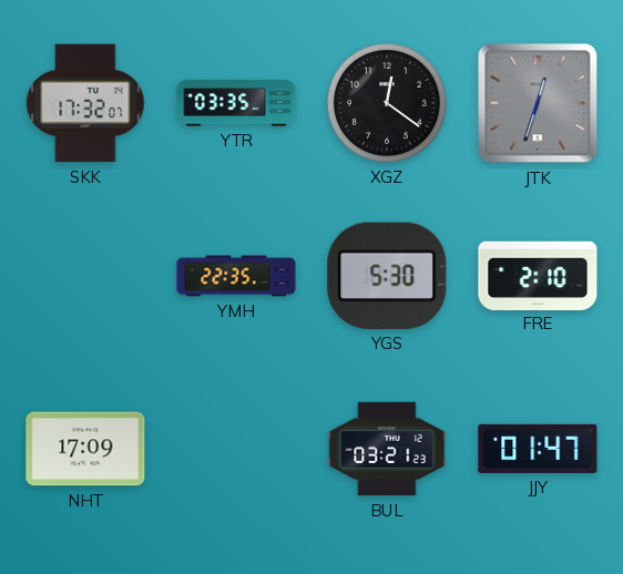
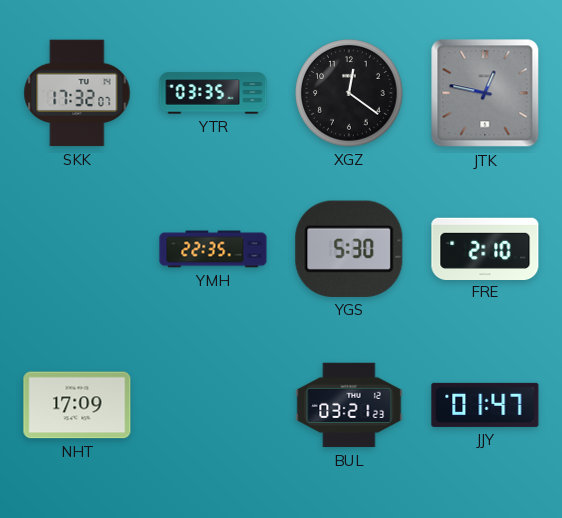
JTK: 12:33 -> 12:47
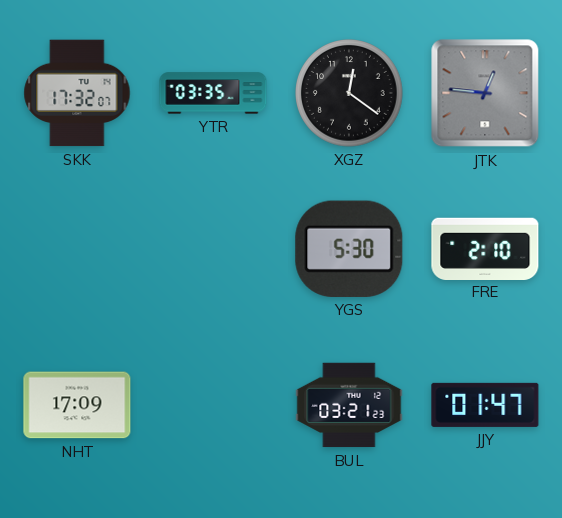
JTK: 12:47 -> 12:46
YMH: 22:35 -> none
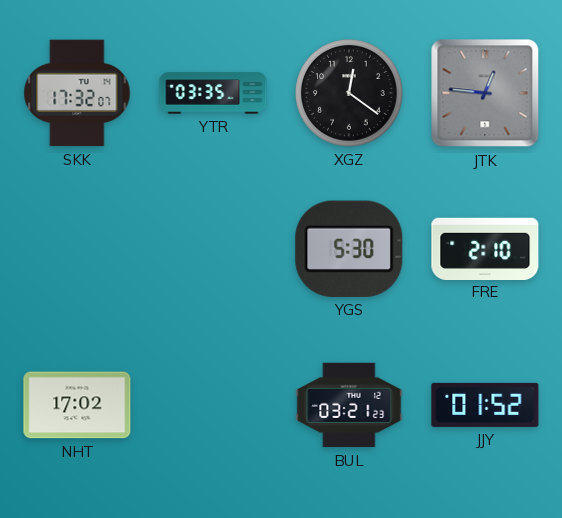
NHT: 17:09 -> 17:02
JJY: 01:47 -> 01:52
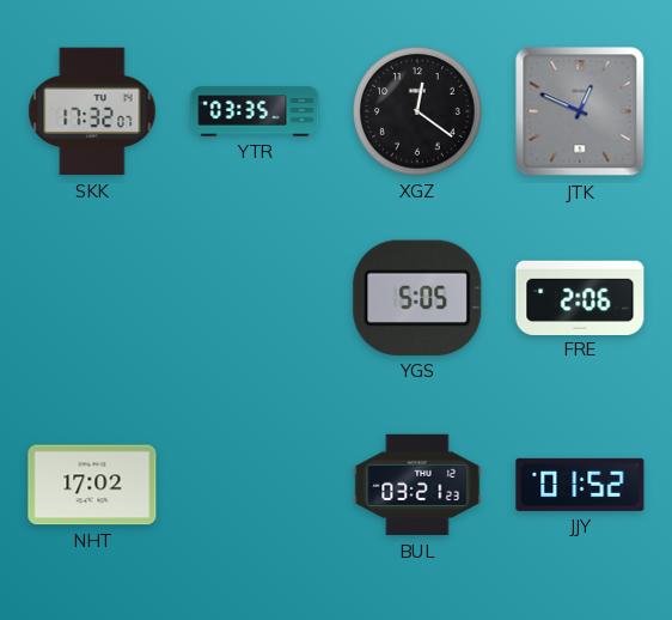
JTK: 12:46 -> 12:49
YGS: 5:30 -> 5:05
FRE: 2:10 -> 2:06
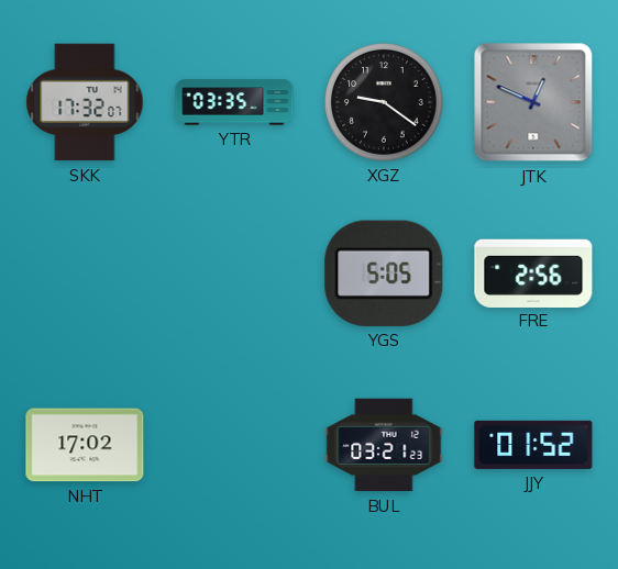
XGZ: 12:21 -> 9:21
FRE: 2:06 -> 2:56
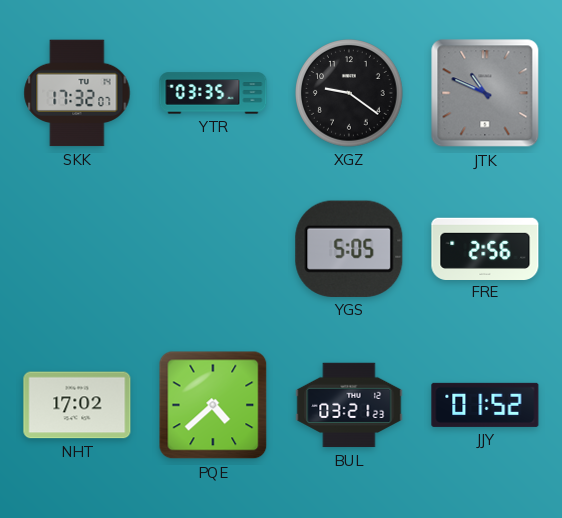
JTK: 12:49 -> 10:49
PQE: none -> 4:38
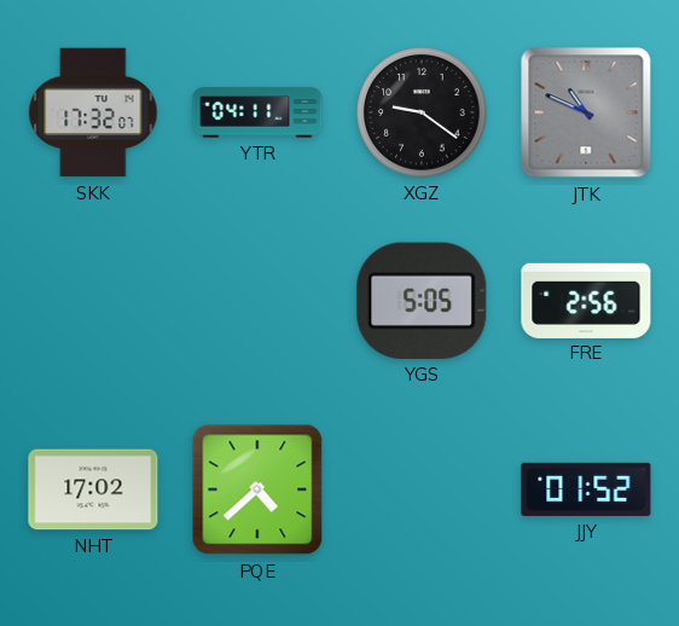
YTR: 03:35 -> 04:11
BUL: 03:21 -> none
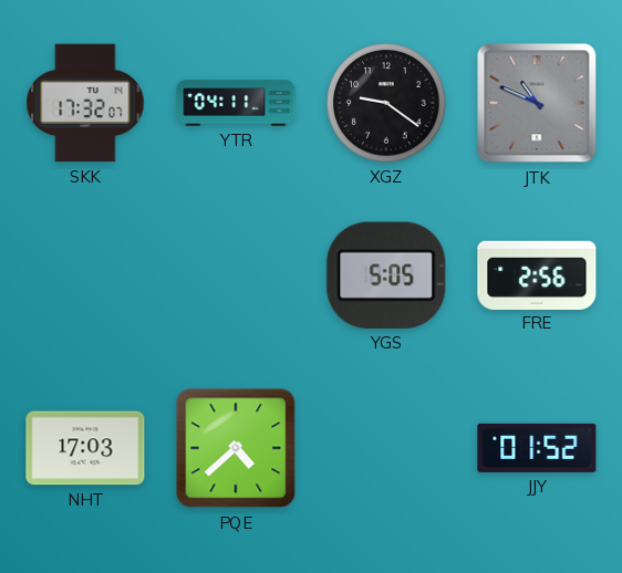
NHT: 17:02 -> 17:03
